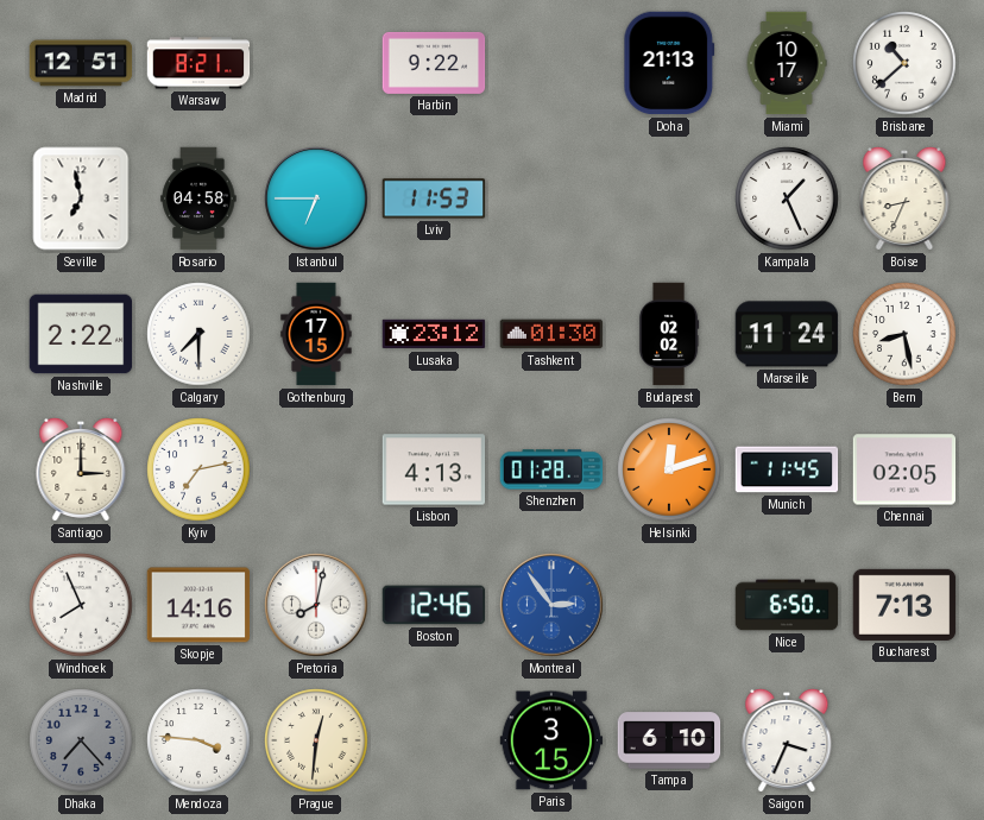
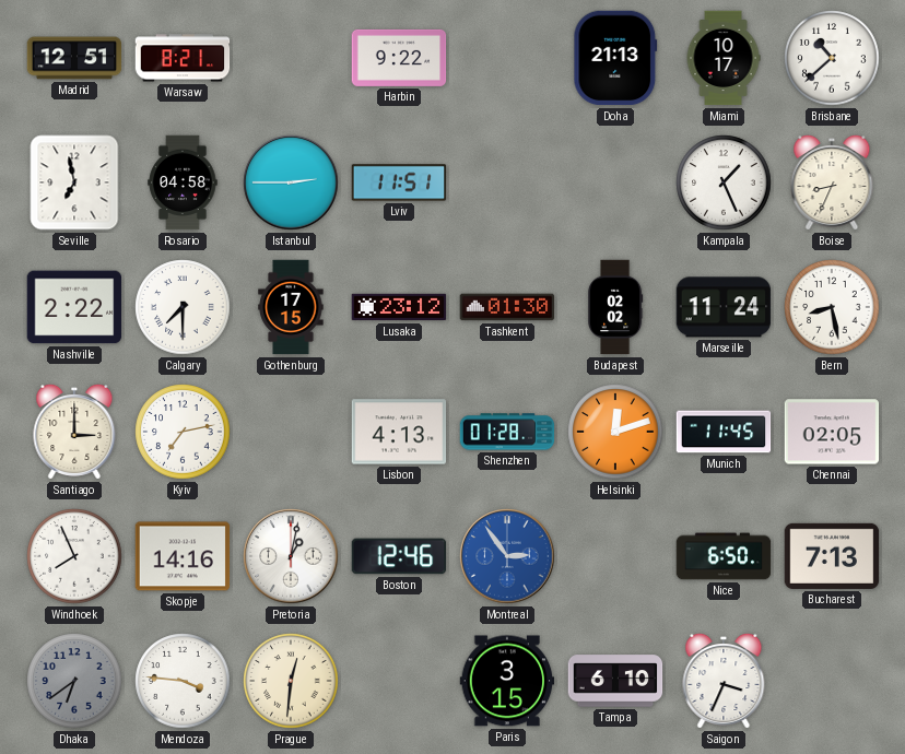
Istanbul: 6:45 -> 2:45
Lviv: 11:53 -> 11:51
Pretoria: 8:02 -> 1:02
Dhaka: 7:23 -> 6:39
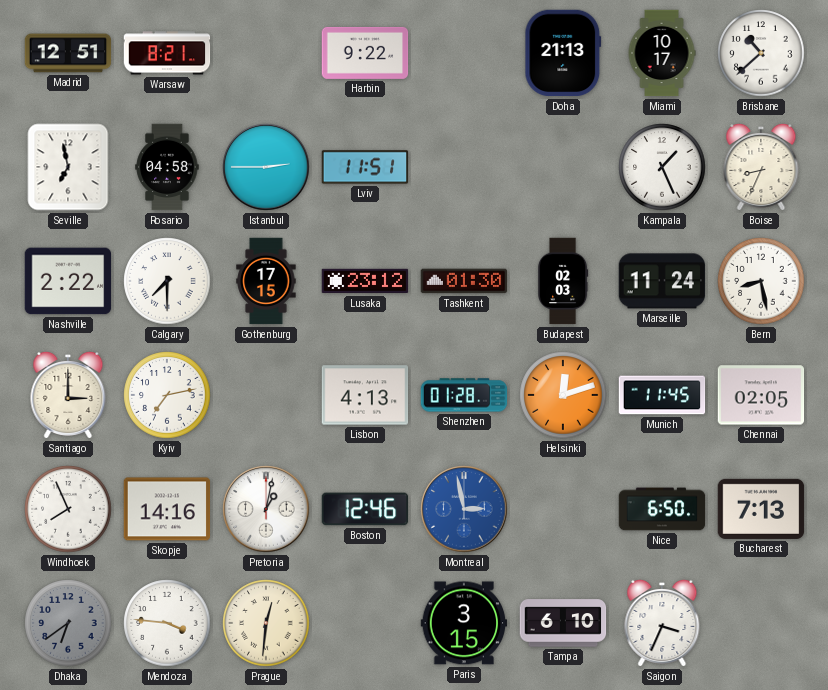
Budapest: 02:02 -> 02:03
Montreal: 2:54 -> 2:58
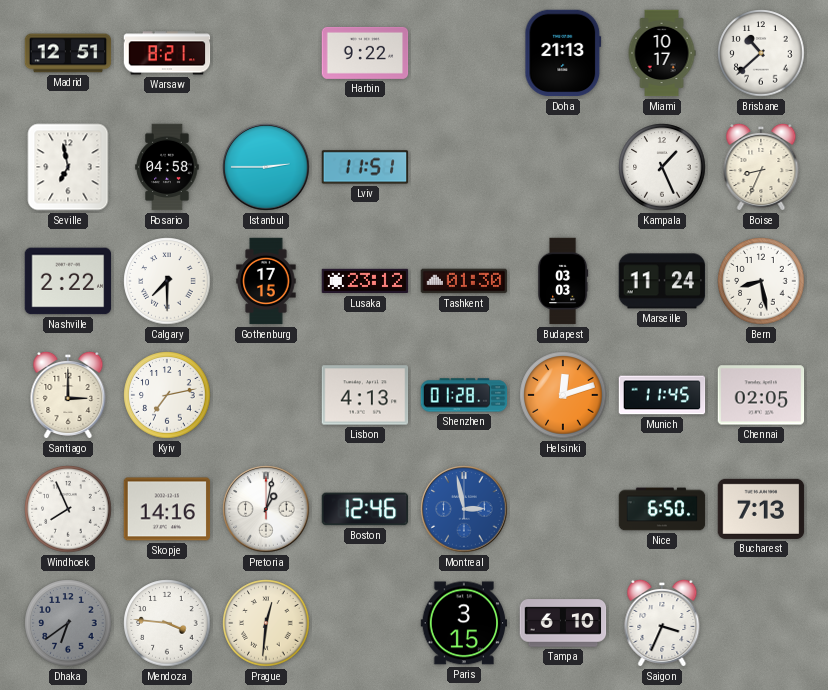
Budapest: 02:03 -> 03:03
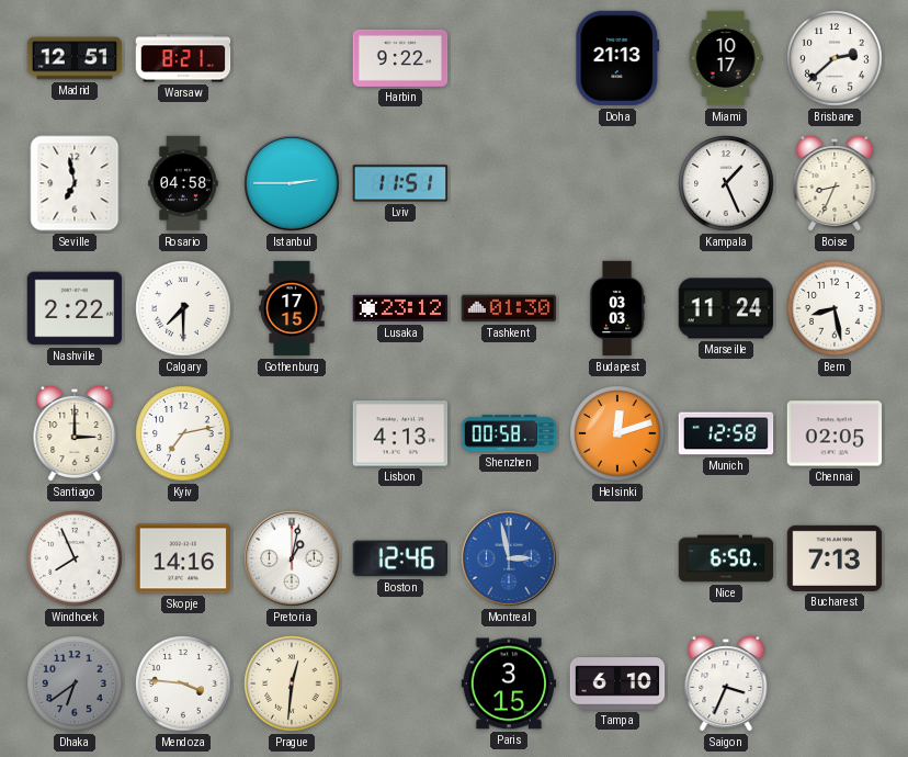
Brisbane: 10:38 -> 2:38
Shenzhen: 01:28 -> 00:58
Munich: 11:45 -> 12:58
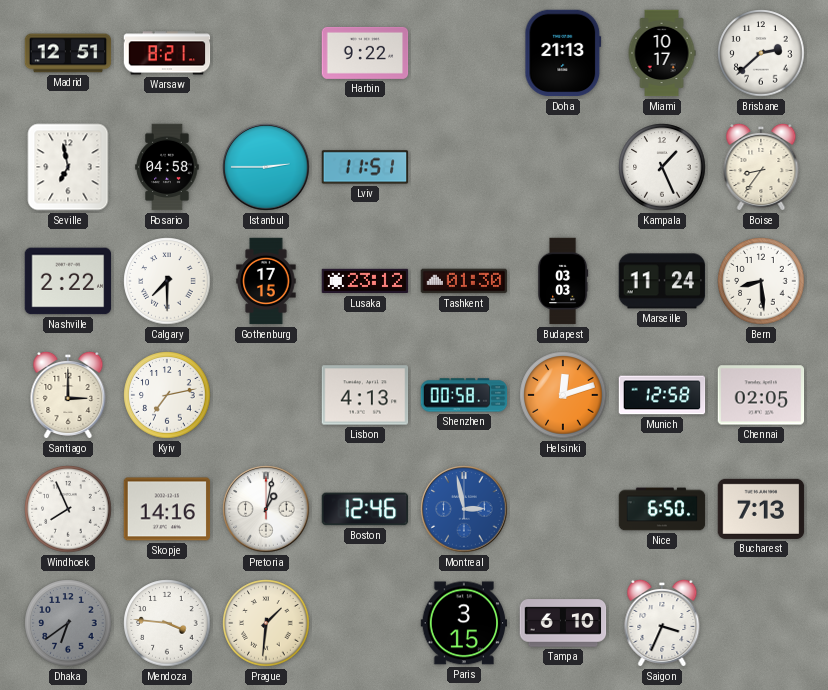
Boise: 8:34 -> 8:36
Bern: 8:28 -> 8:29
Prague: 12:31 -> 1:31
